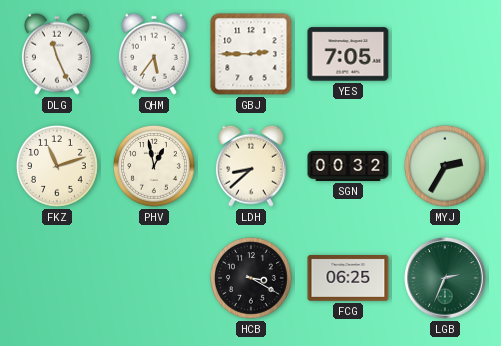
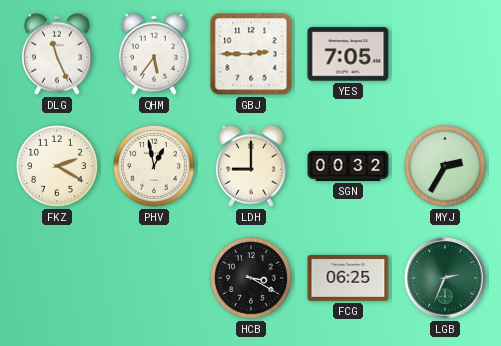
FKZ: 11:12 -> 2:20
LDH: 8:38 -> 9:00
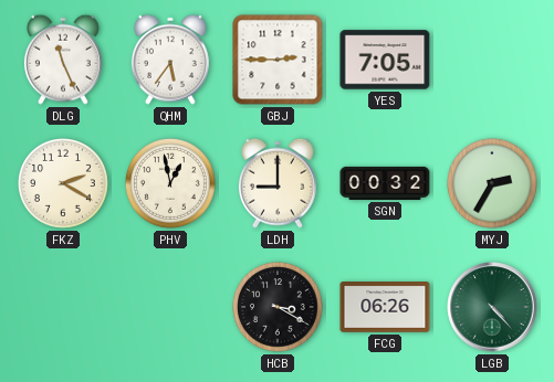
FCG: 06:25 -> 06:26
LGB: 2:34 -> 4:23
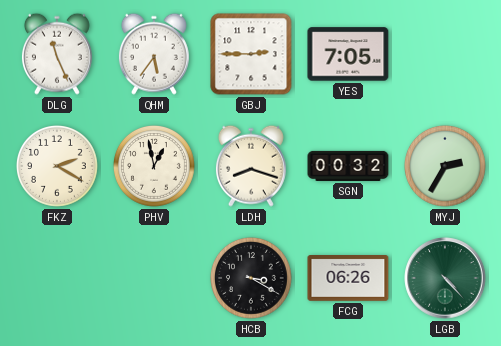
LDH: 9:00 -> 8:18
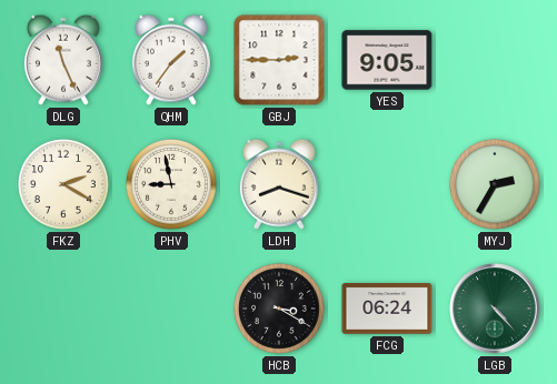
QHM: 5:36 -> 1:36
YES: 7:05 -> 9:05
PHV: 12:58 -> 8:58
SGN: 00:32 -> none
FCG: 06:26 -> 06:24
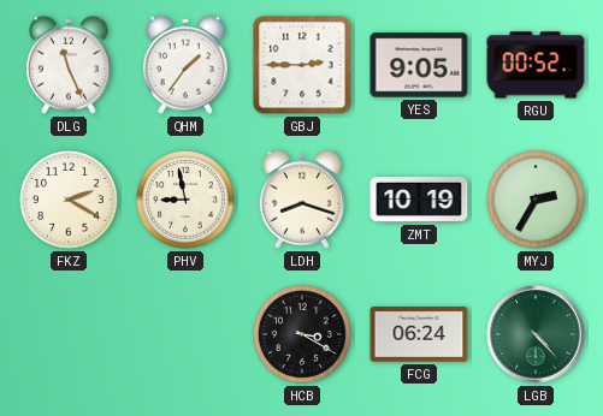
RGU: none -> 00:52
ZMT: none -> 10:19
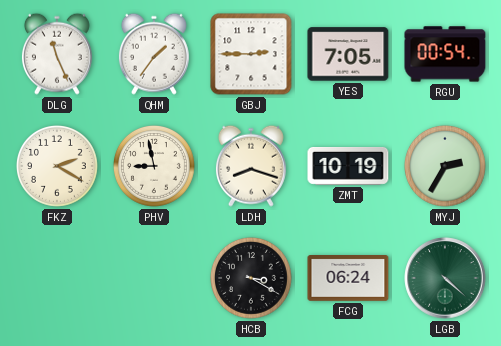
YES: 9:05 -> 7:05
RGU: 00:52 -> 00:54
LGB: 4:23 -> 4:22
